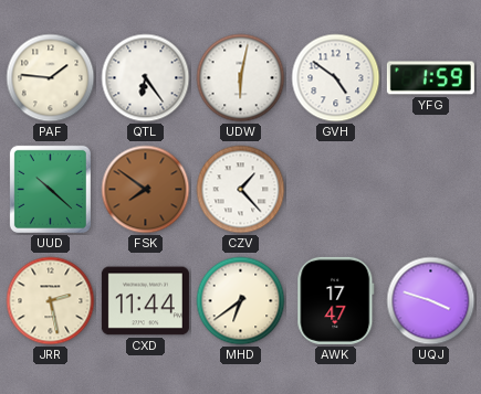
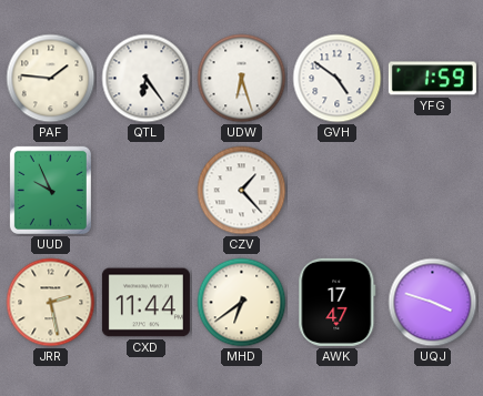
UDW: 6:02 -> 6:27
UUD: 10:22 -> 9:56
FSK: 7:51 -> none
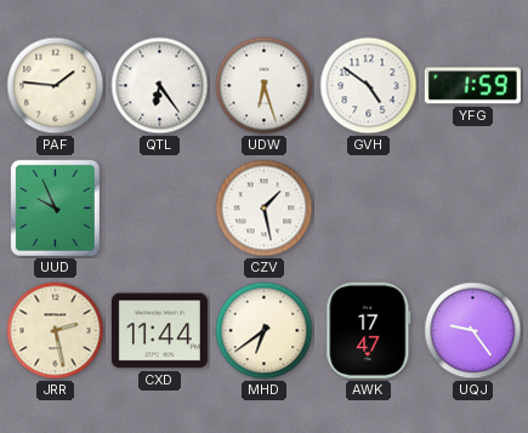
CZV: 1:23 -> 1:28
UQJ: 3:48 -> 9:24
